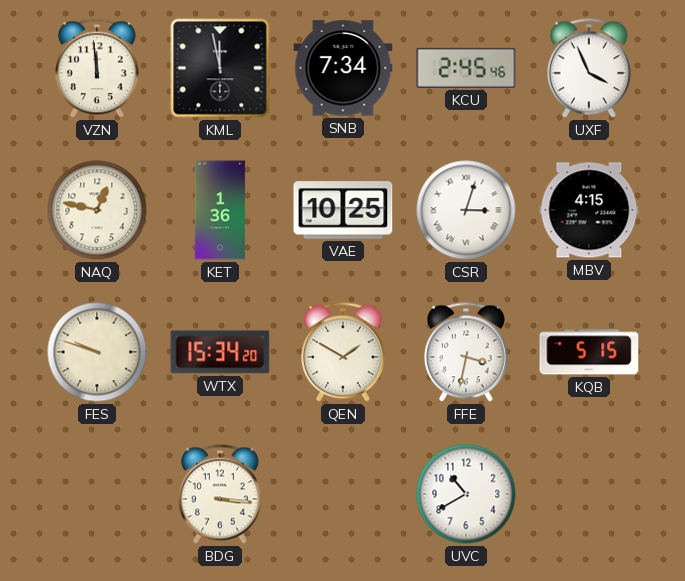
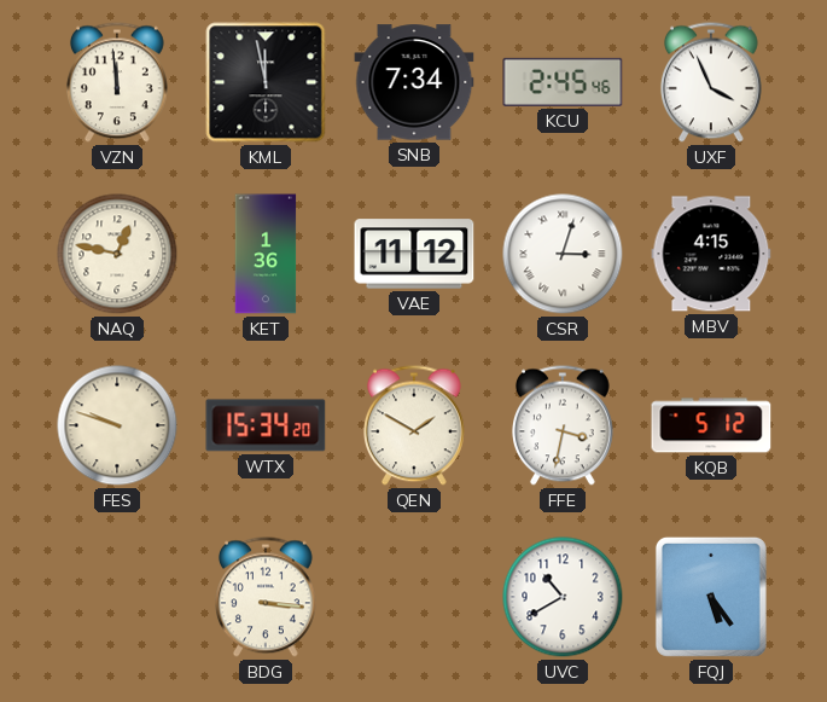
VAE: 10:25 -> 11:12
KQB: 5:15 -> 5:12
FQJ: none -> 5:24
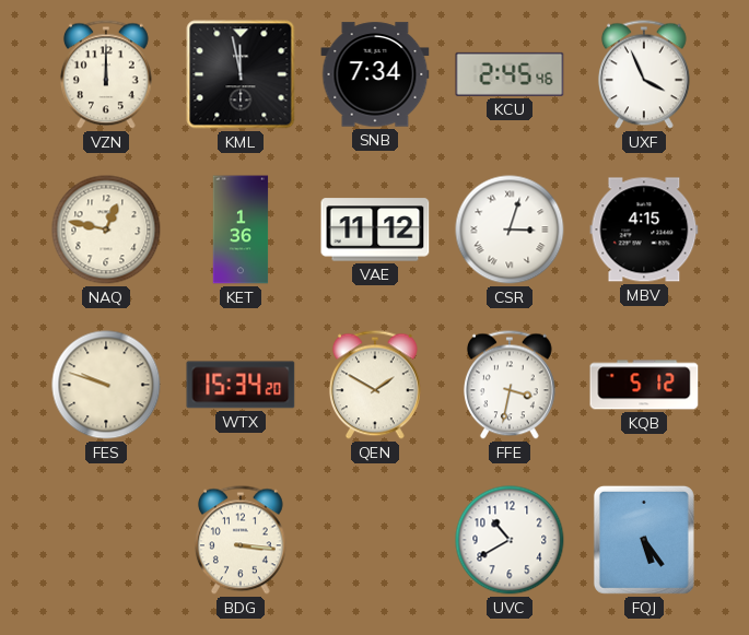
VZN: 11:59 -> 12:00
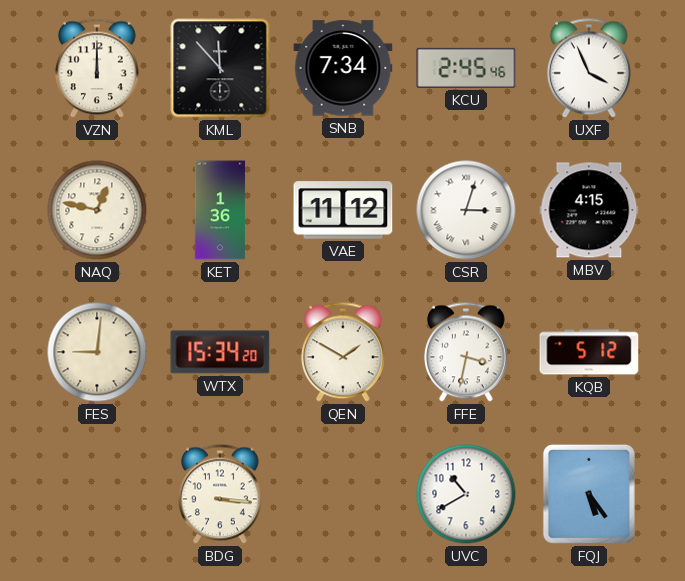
KML: 11:58 -> 11:53
FES: 9:48 -> 9:01
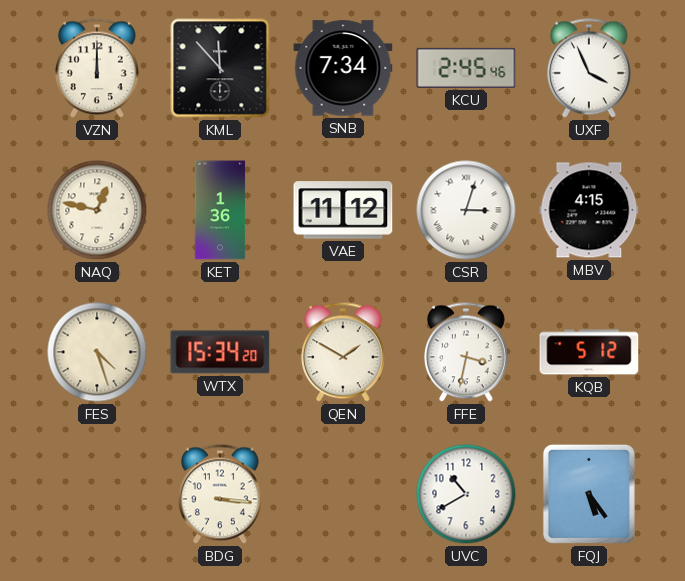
FES: 9:01 -> 4:27
